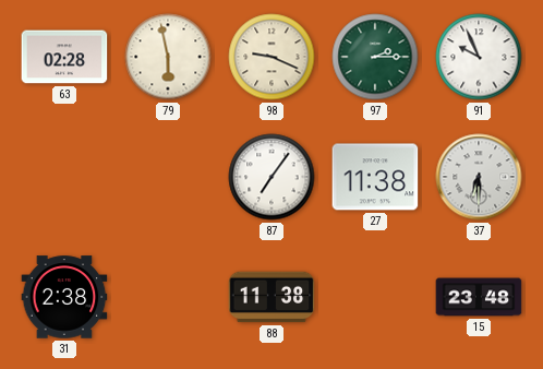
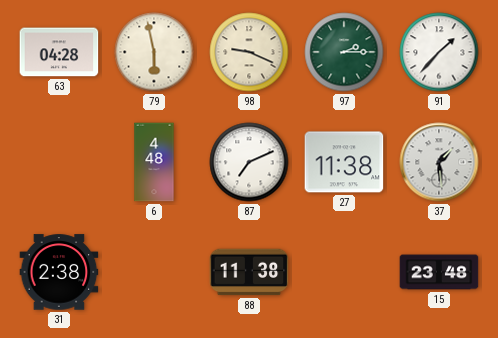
63: 02:28 -> 04:28
91: 9:56 -> 1:37
6: none -> 4:48
87: 7:06 -> 7:11
37: 6:30 -> 1:29
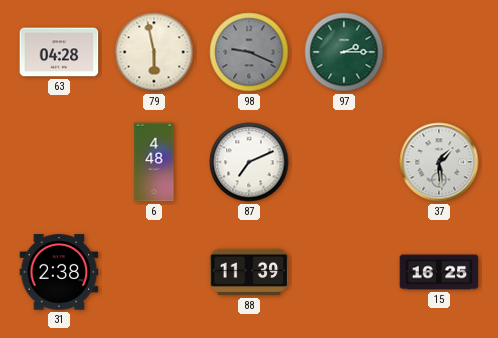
98 dial: cream -> grey
91: 1:37 -> none
27: 11:38 -> none
88: 11:38 -> 11:39
15: 23:48 -> 16:25
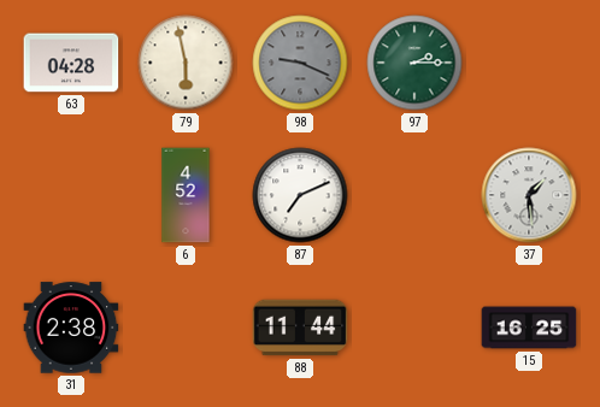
6: 4:48 -> 4:52
88: 11:39 -> 11:44
